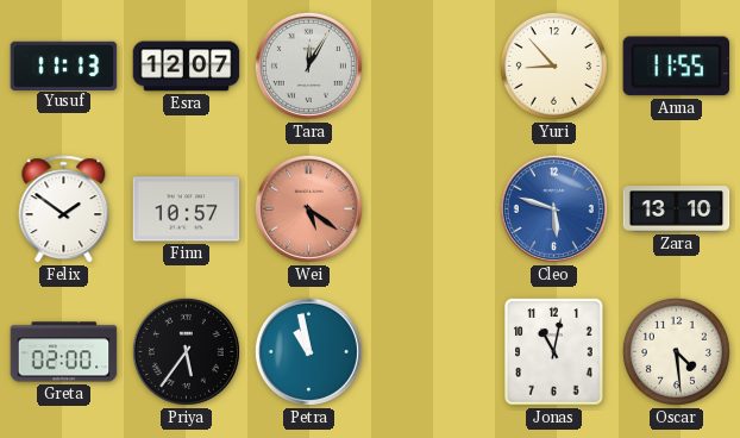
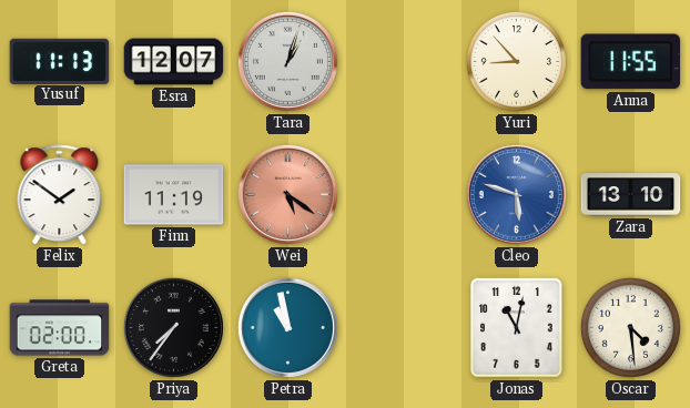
Tara: 12:05 -> 1:03
Finn: 10:57 -> 11:19
Priya: 5:36 -> 7:36
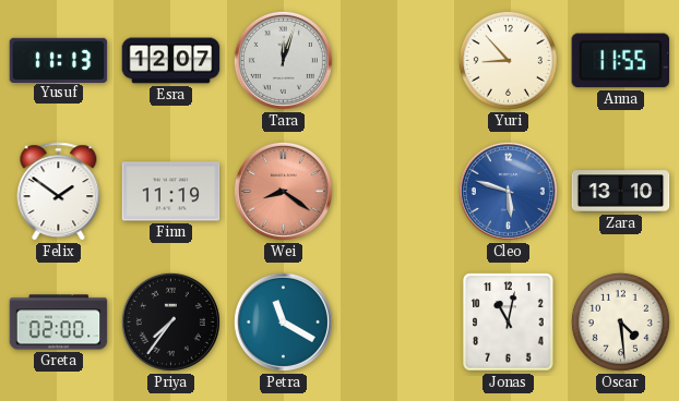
Tara: 1:03 -> 12:03
Wei: 5:21 -> 8:21
Petra: 10:58 -> 11:20
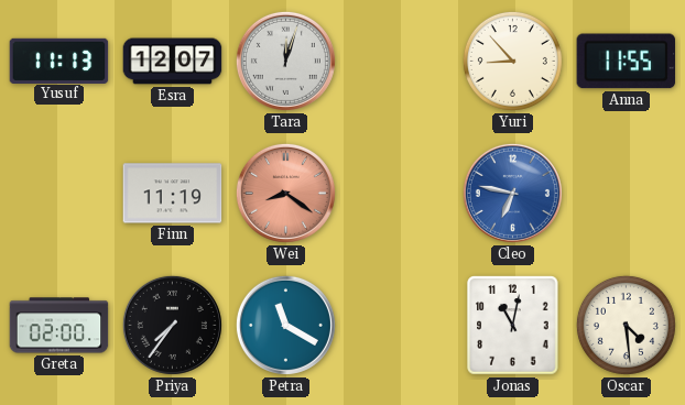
Felix: 1:51 -> none
Cleo: 5:48 -> 6:47
Zara: 13:10 -> none
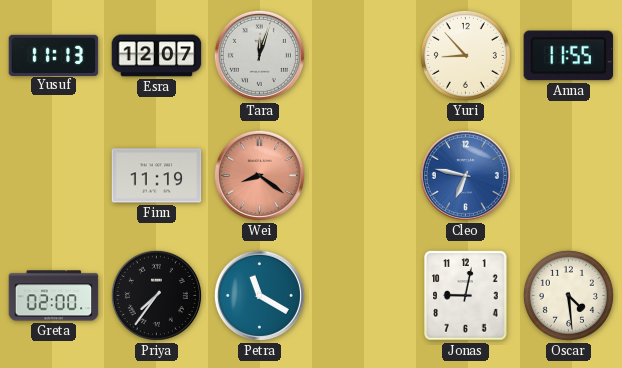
Jonas: 11:02 -> 9:02
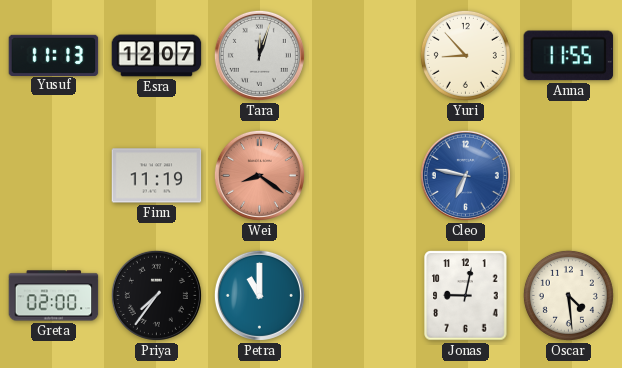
Petra: 11:20 -> 11:00
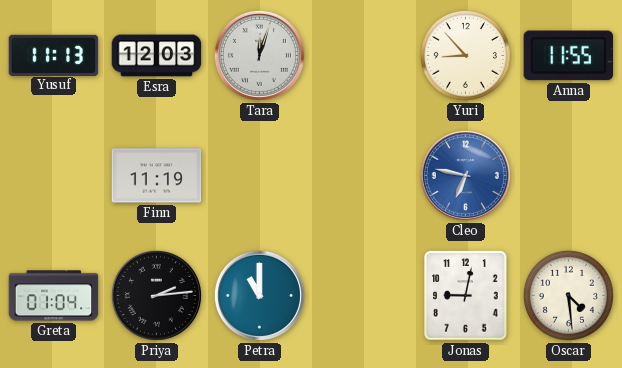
Esra: 12:07 -> 12:03
Wei: 8:21 -> none
Greta: 02:00 -> 01:04
Priya: 7:36 -> 2:14
